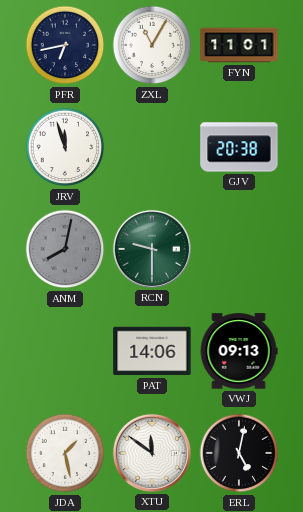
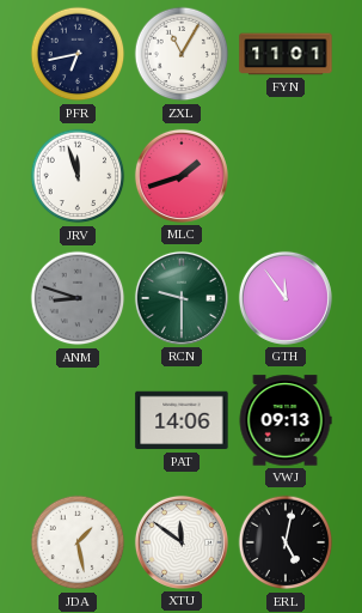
MLC: none -> 1:42
GJV: 20:38 -> none
ANM: 8:02 -> 8:48
GTH: none -> 11:54
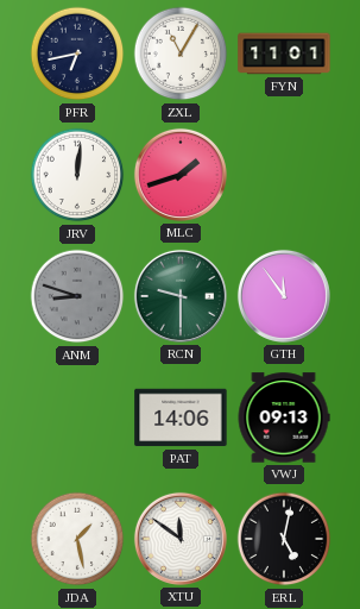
JRV: 11:57 -> 12:01
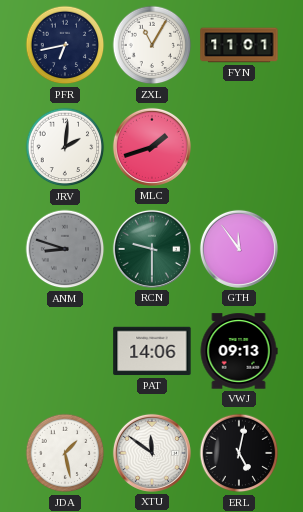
JRV: 12:01 -> 2:01
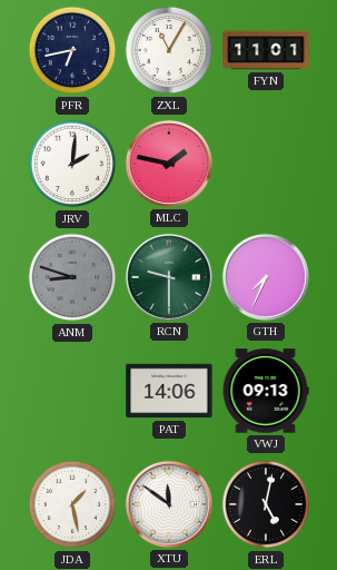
MLC: 1:42 -> 1:47
GTH: 11:54 -> 7:34
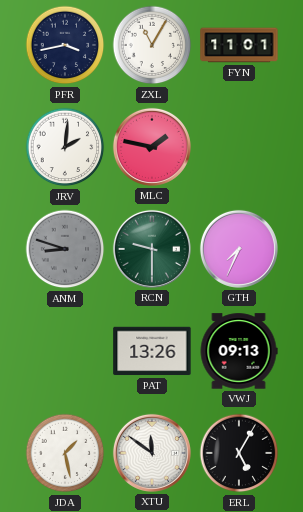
PFR: 6:43 -> 3:43
PAT: 14:06 -> 13:26
ERL: 5:02 -> 5:05
